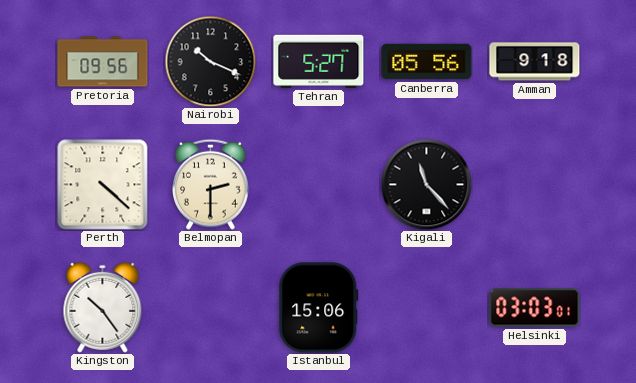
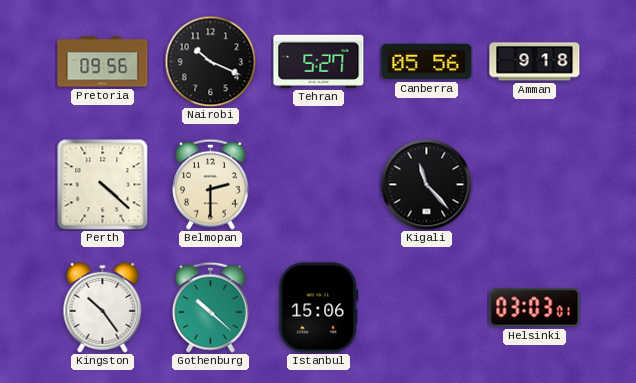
Gothenburg: none -> 10:22
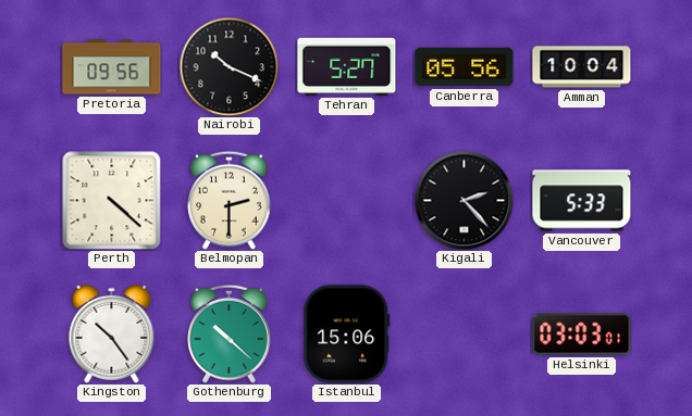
Amman: 9:18 -> 10:04
Kigali: 11:23 -> 2:23
Vancouver: none -> 5:33
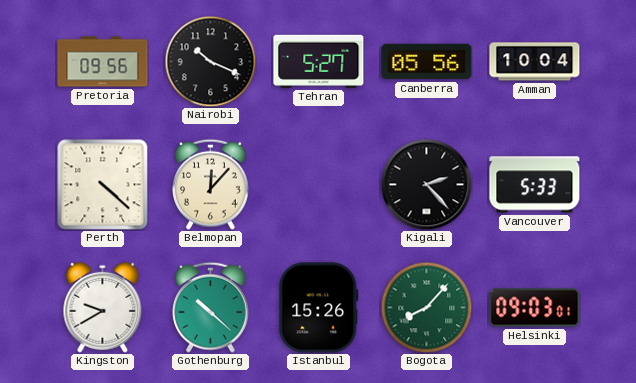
Belmopan: 2:30 -> 12:07
Kingston: 10:24 -> 9:40
Istanbul: 15:06 -> 15:26
Bogota: none -> 8:07
Helsinki: 03:03 -> 09:03
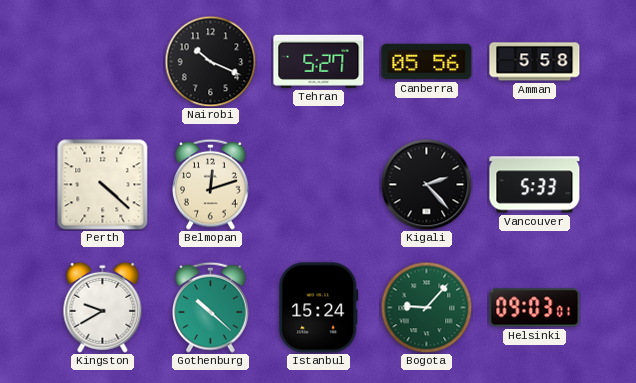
Pretoria: 09:56 -> none
Amman: 10:04 -> 5:58
Belmopan: 12:07 -> 12:12
Istanbul: 15:26 -> 15:24
Bogota: 8:07 -> 9:07
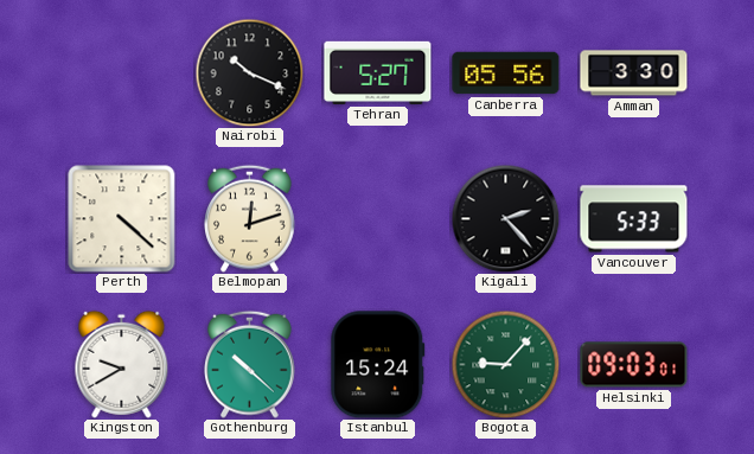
Amman: 5:58 -> 3:30
